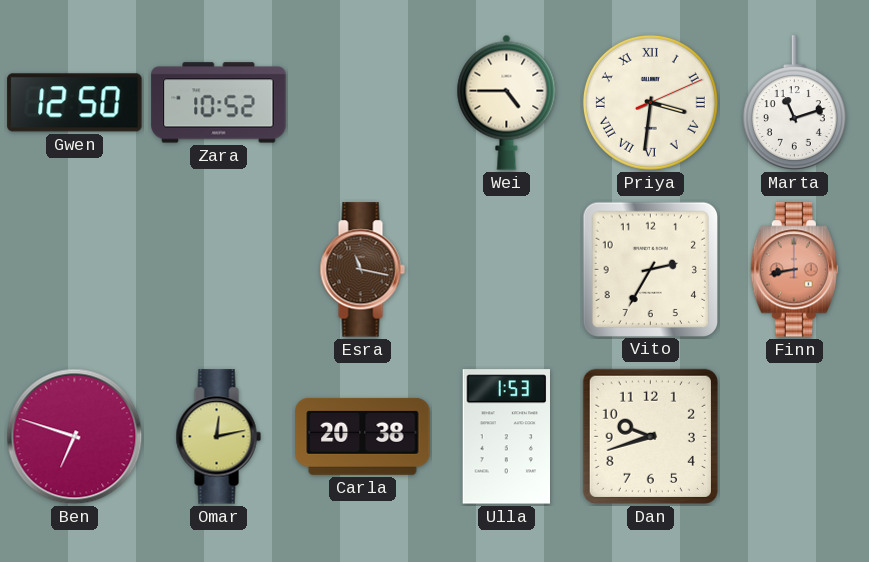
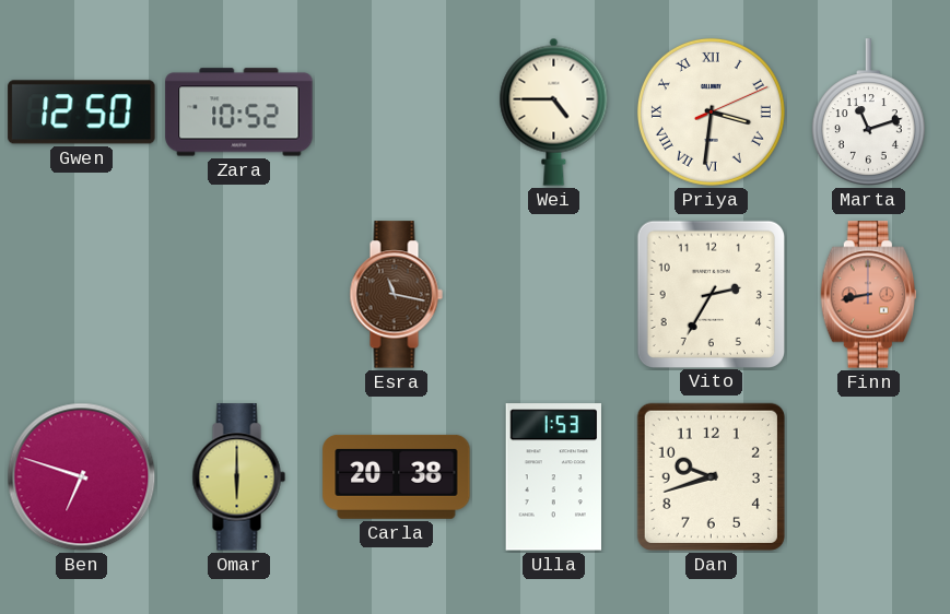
Omar: 12:13 -> 6:00
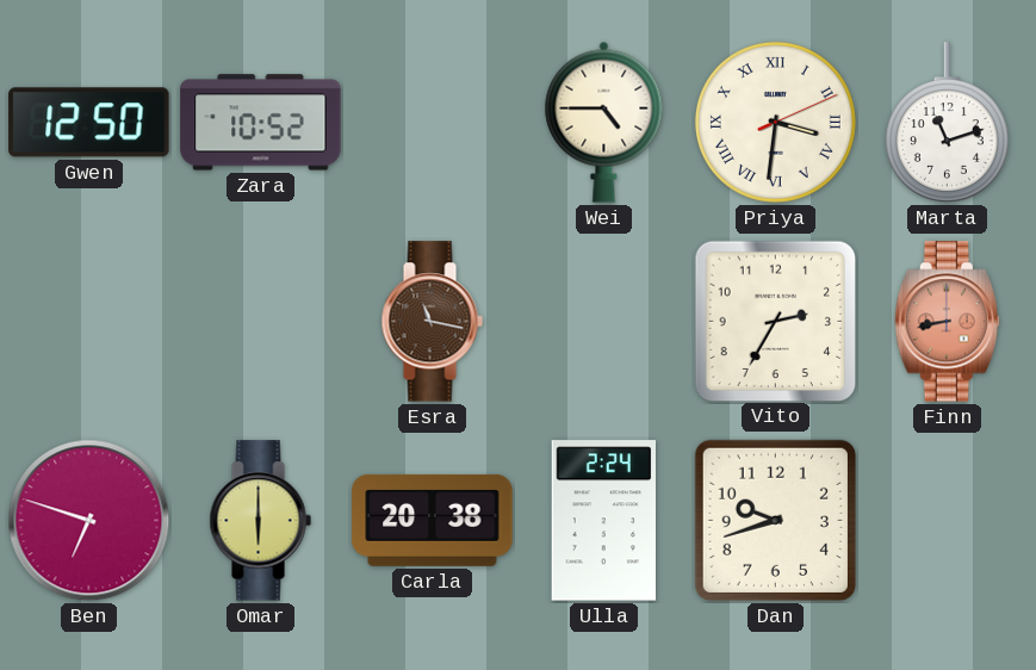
Ulla: 1:53 -> 2:24
